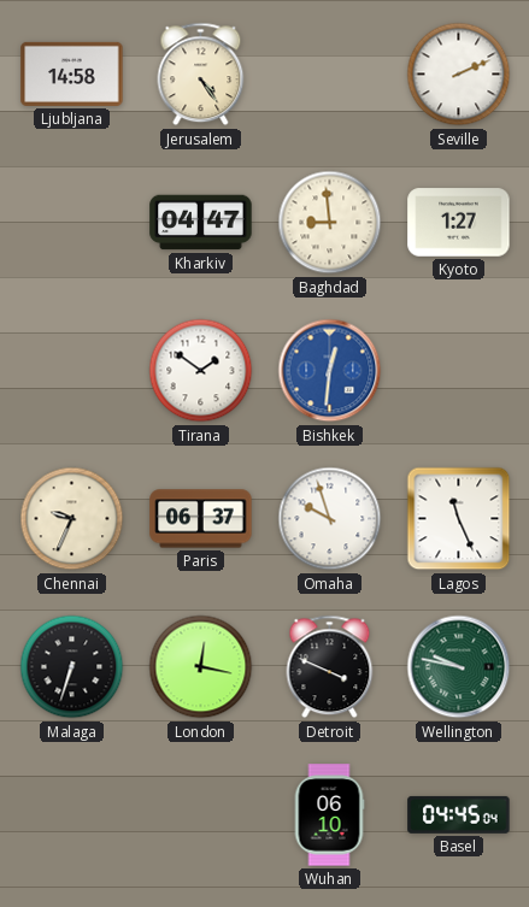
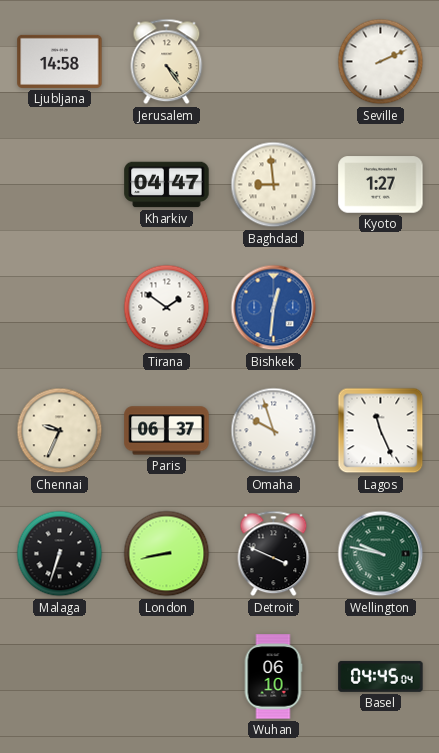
London: 12:17 -> 8:43
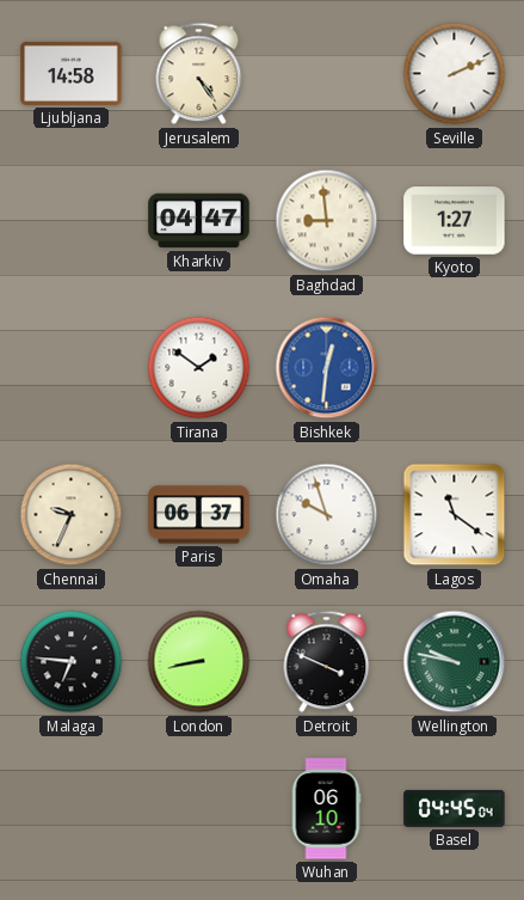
Lagos: 11:26 -> 11:21
Malaga: 6:33 -> 6:46
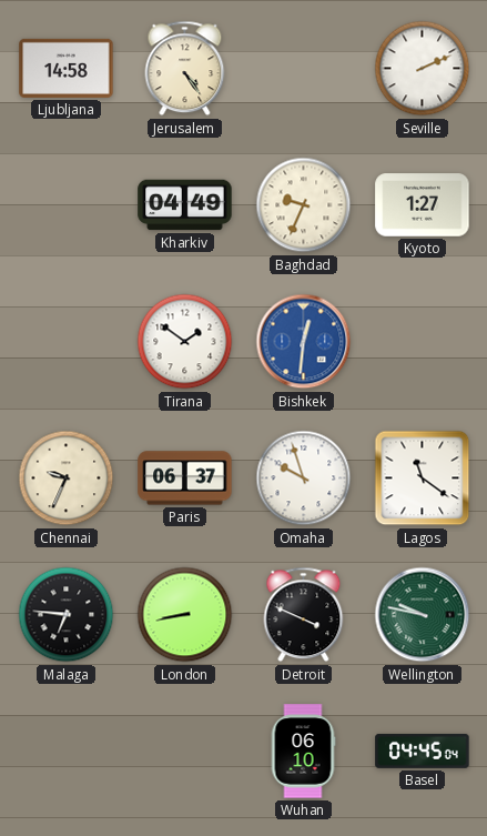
Kharkiv: 04:47 -> 04:49
Baghdad: 8:59 -> 9:34
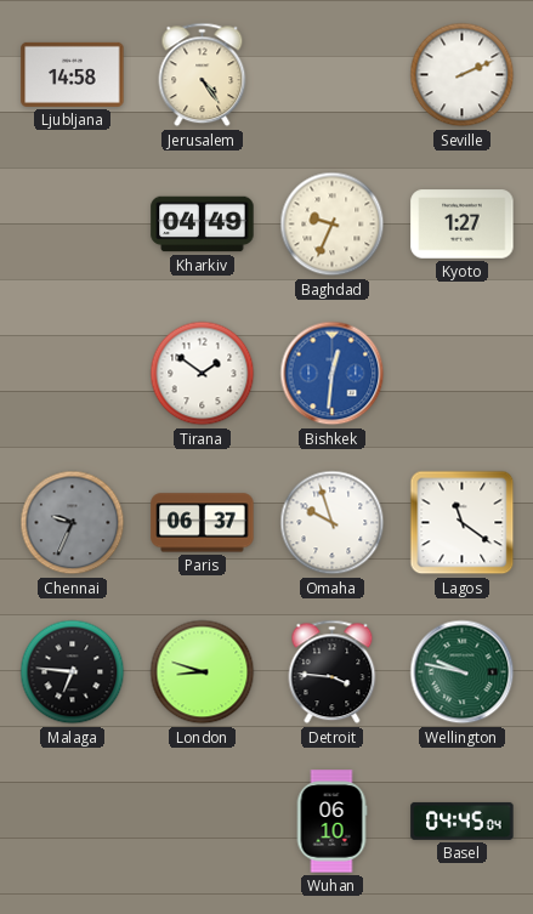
Chennai dial: cream -> grey
London: 8:43 -> 8:48
Detroit: 3:49 -> 3:46
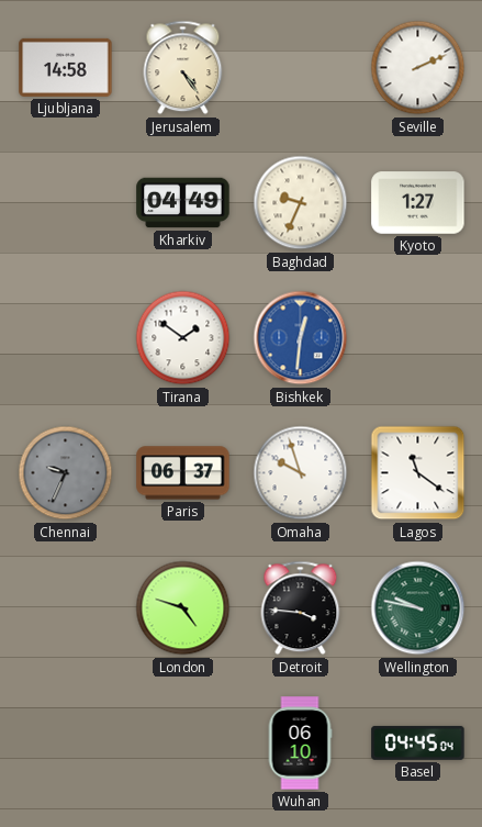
Malaga: 6:46 -> none
London: 8:48 -> 4:48
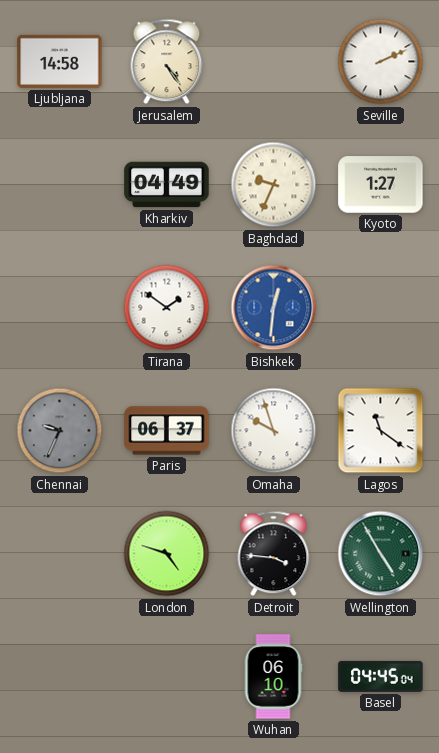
Wellington: 9:47 -> 4:55
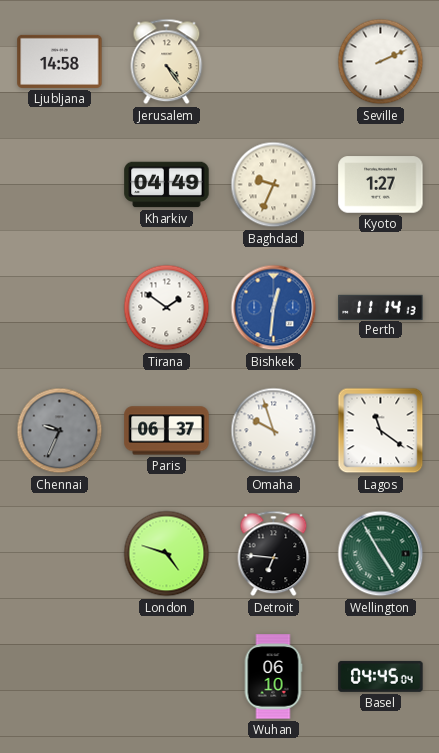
Perth: none -> 11:14
Detroit: 3:46 -> 6:46
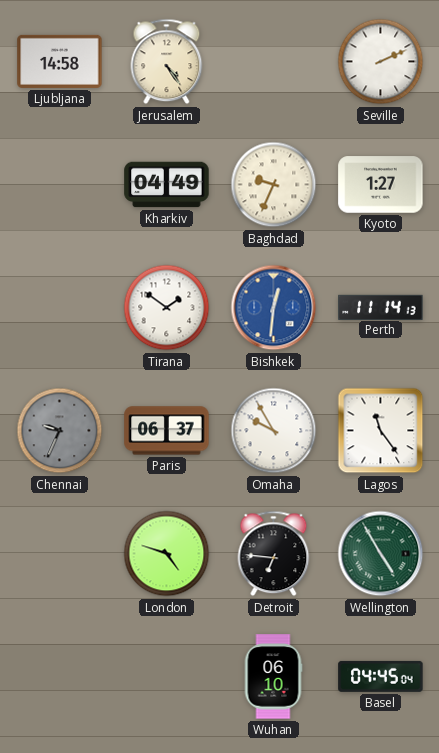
Omaha: 9:57 -> 9:55
Lagos: 11:21 -> 11:24
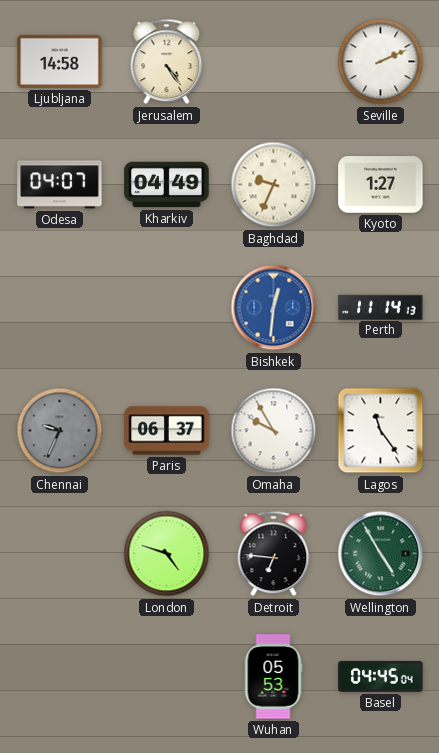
Odesa: none -> 04:07
Tirana: 1:51 -> none
Wuhan: 06:10 -> 05:53
